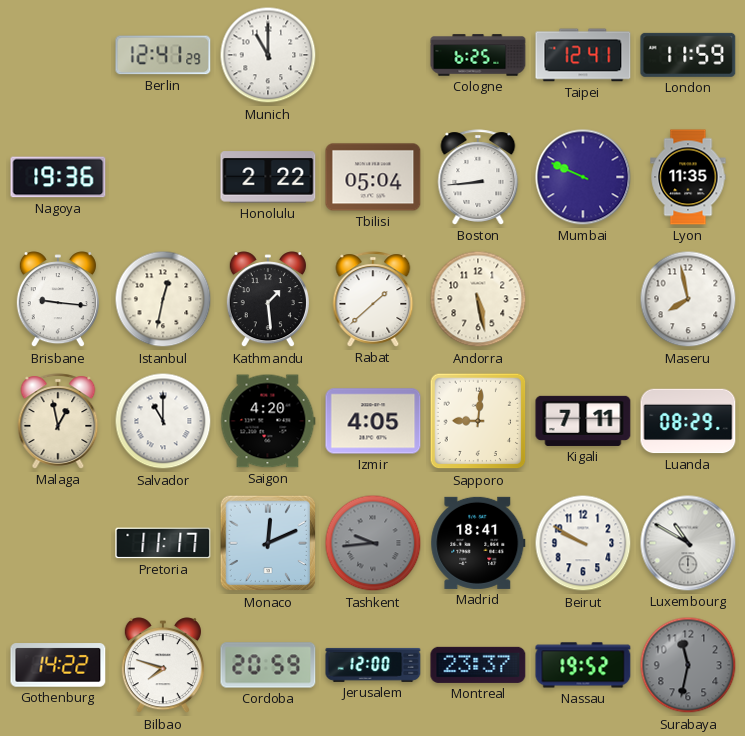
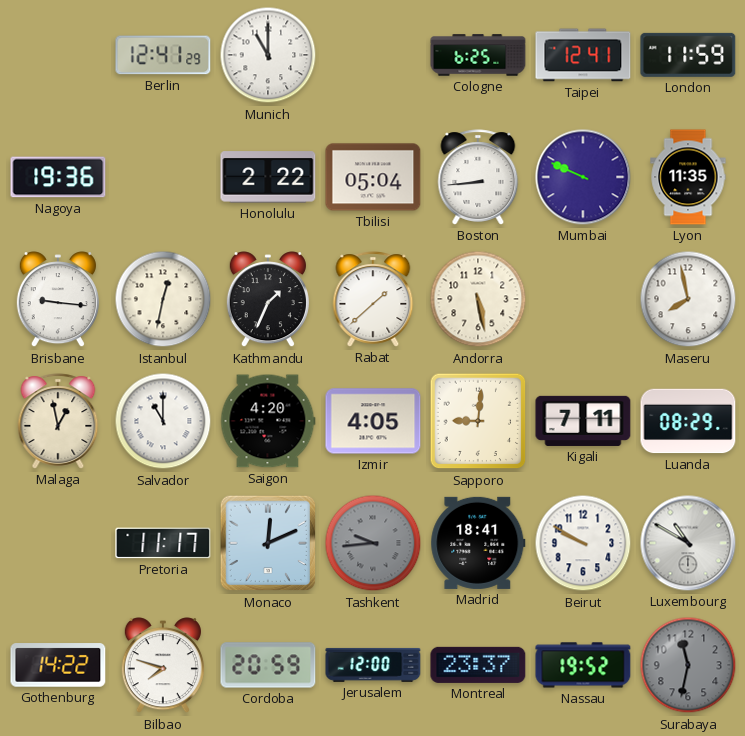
Kathmandu: 1:29 -> 1:34
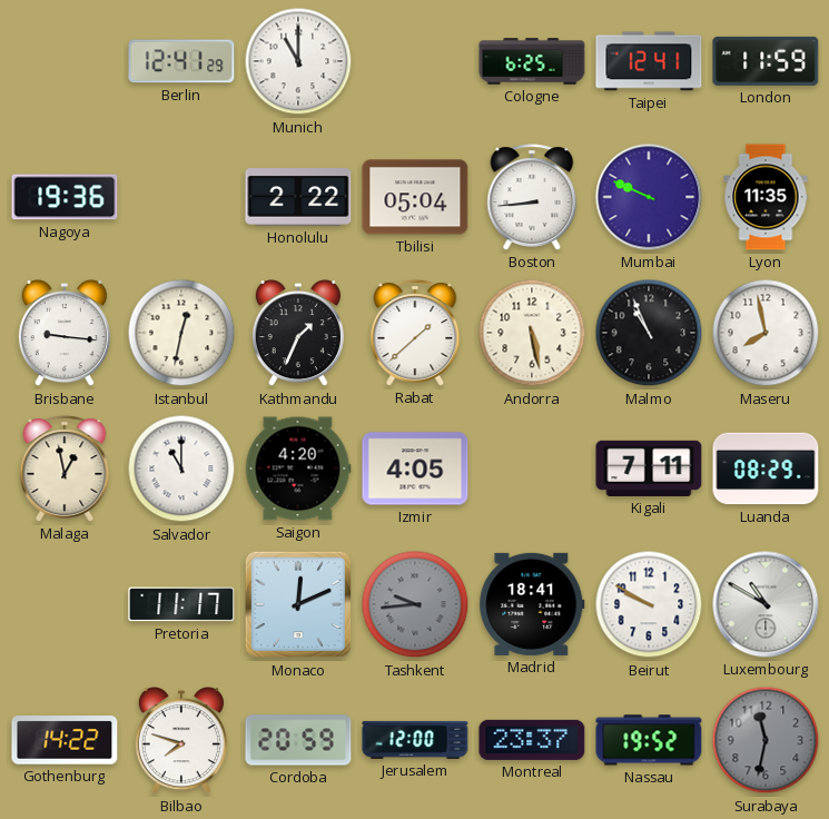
Malmo: none -> 10:56
Sapporo: 9:01 -> none
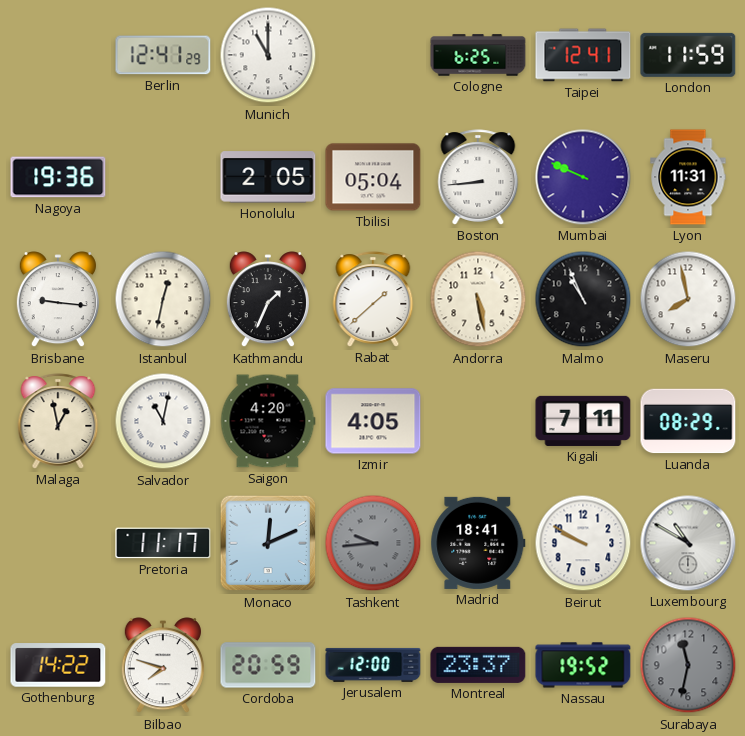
Honolulu: 2:22 -> 2:05
Lyon: 11:35 -> 11:31
Salvador: 11:00 -> 11:02
